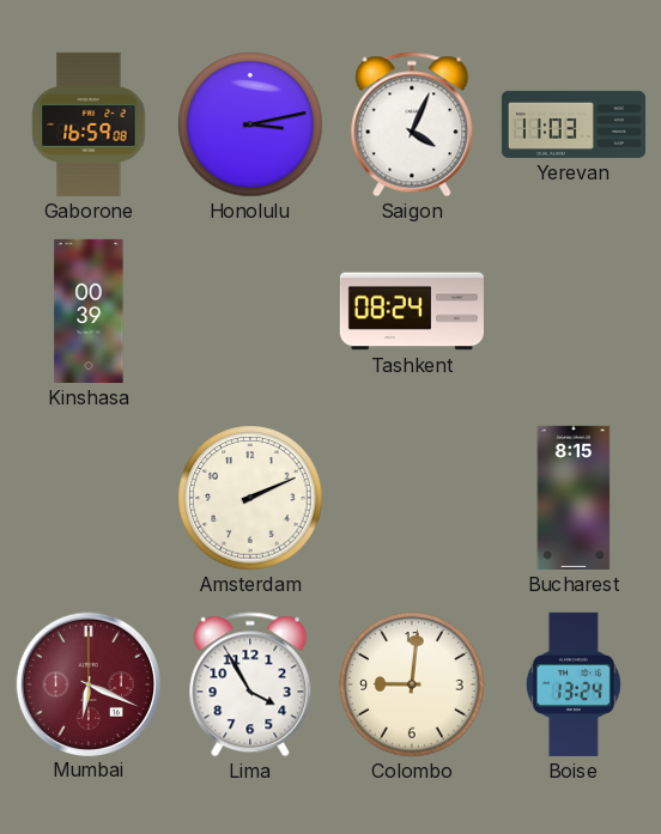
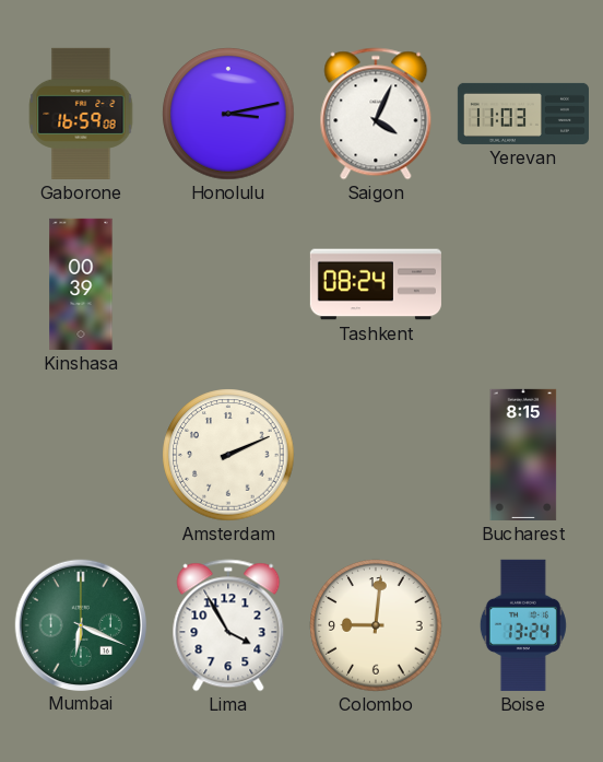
Mumbai dial: burgundy -> green
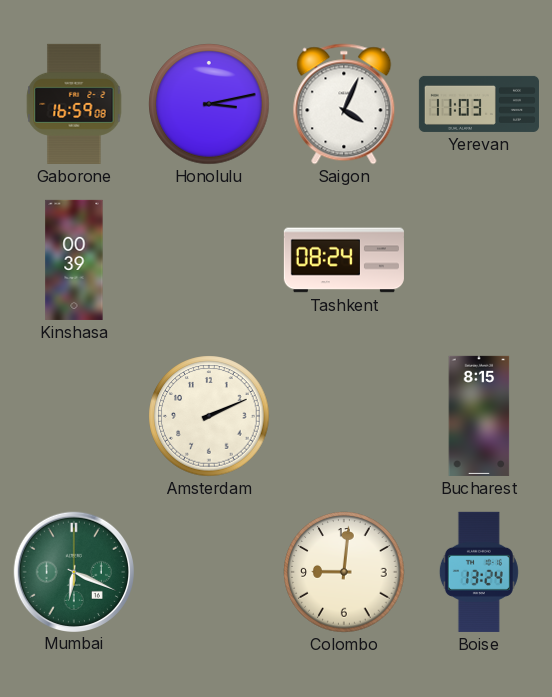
Lima: 3:55 -> none
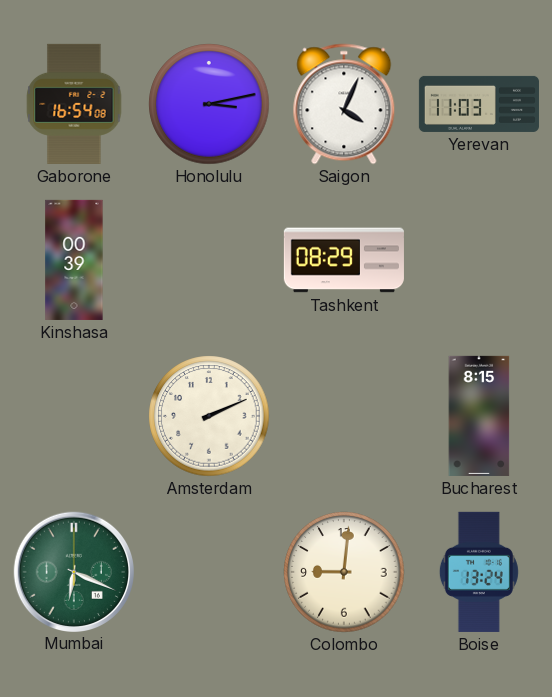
Gaborone: 16:59 -> 16:54
Tashkent: 08:24 -> 08:29
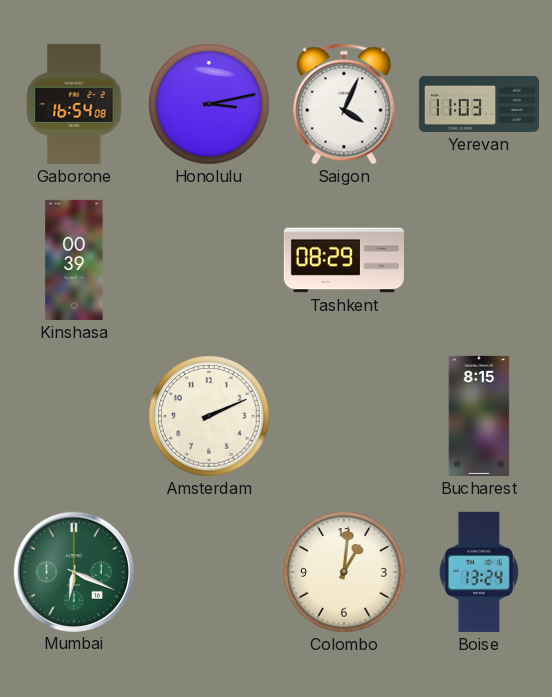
Colombo: 9:01 -> 1:01
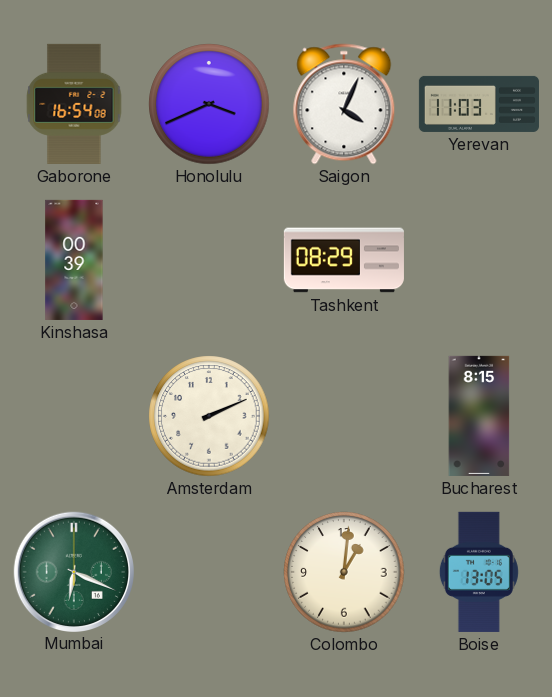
Honolulu: 3:13 -> 3:41
Boise: 13:24 -> 13:05
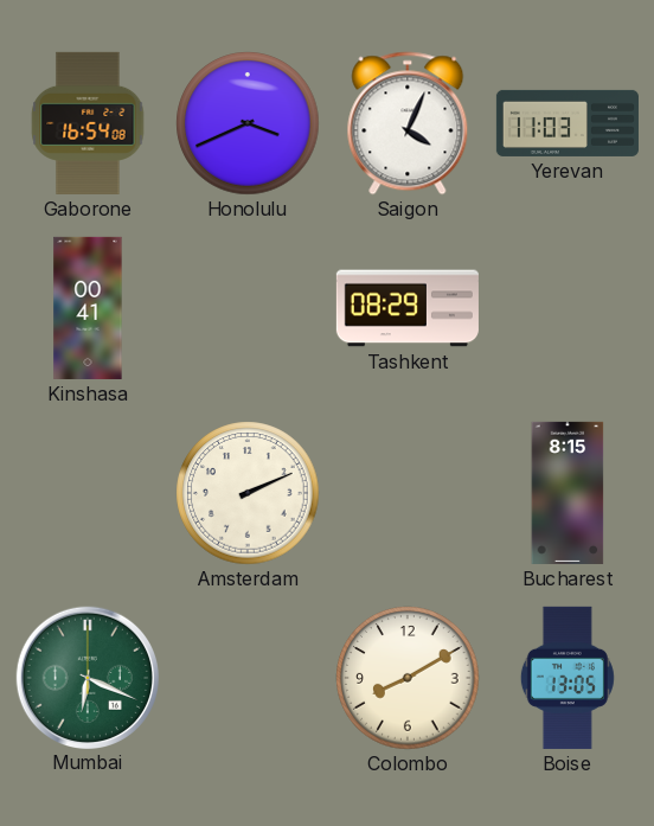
Kinshasa: 00:39 -> 00:41
Colombo: 1:01 -> 8:10
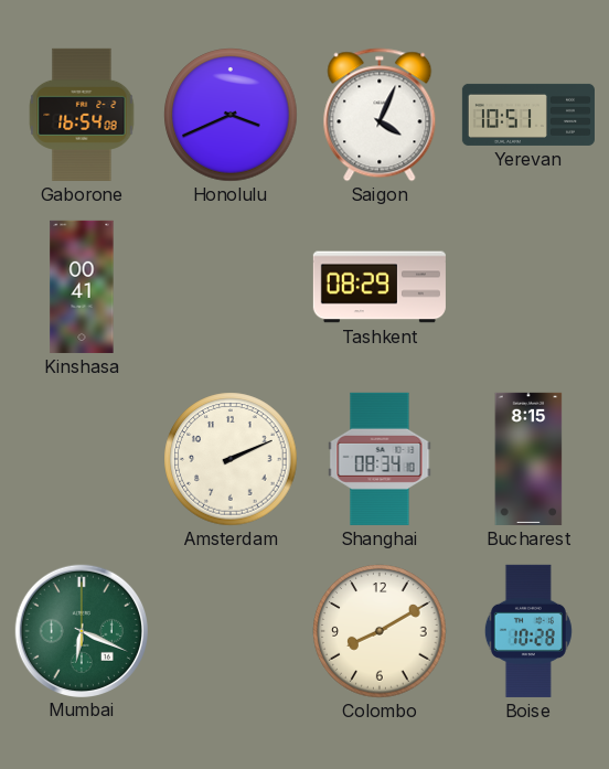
Yerevan: 11:03 -> 10:51
Shanghai: none -> 08:34
Boise: 13:05 -> 10:28
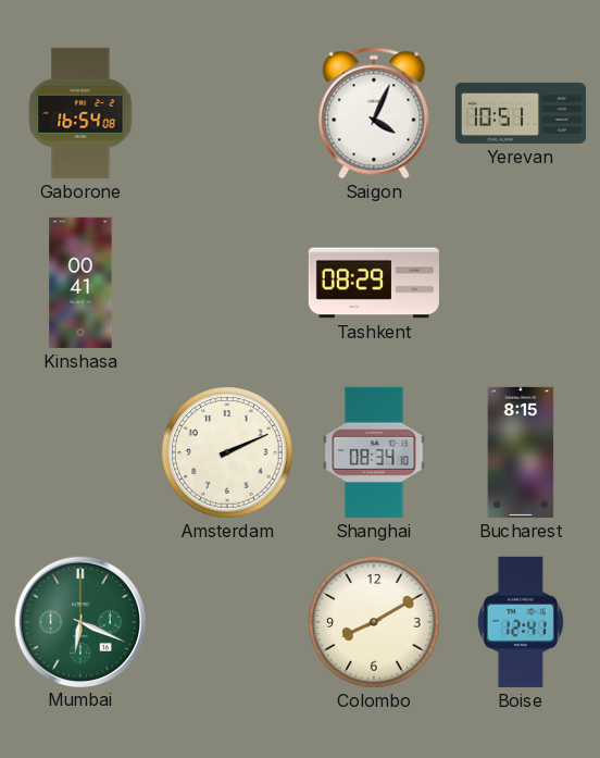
Honolulu: 3:41 -> none
Boise: 10:28 -> 12:41
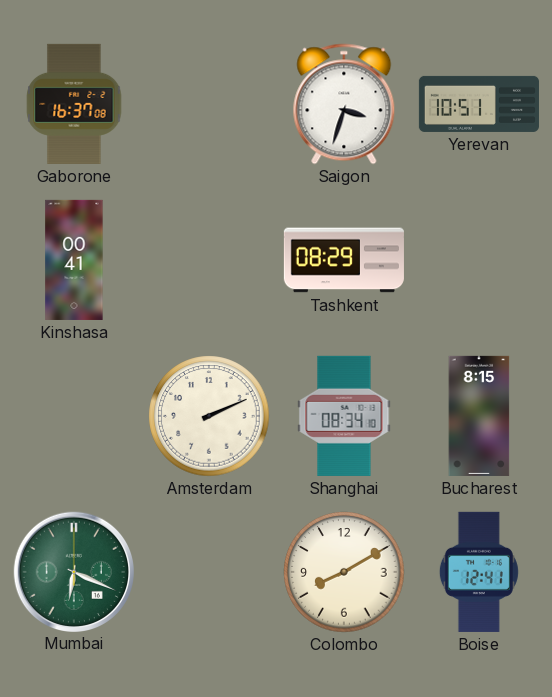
Gaborone: 16:54 -> 16:37
Saigon: 4:04 -> 3:33
